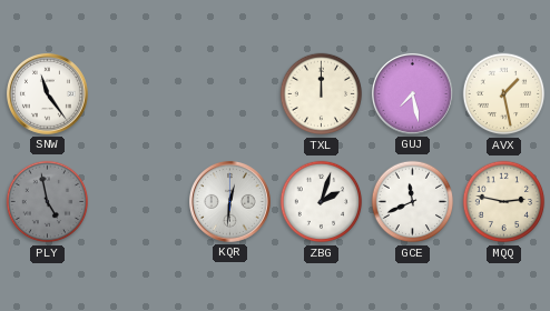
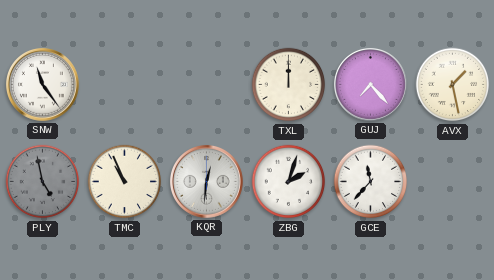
GUJ: 7:28 -> 7:23
TMC: none -> 10:56
GCE: 11:41 -> 11:37
MQQ: 2:47 -> none
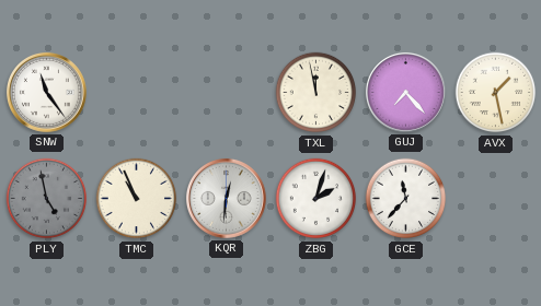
TXL: 12:00 -> 11:58
